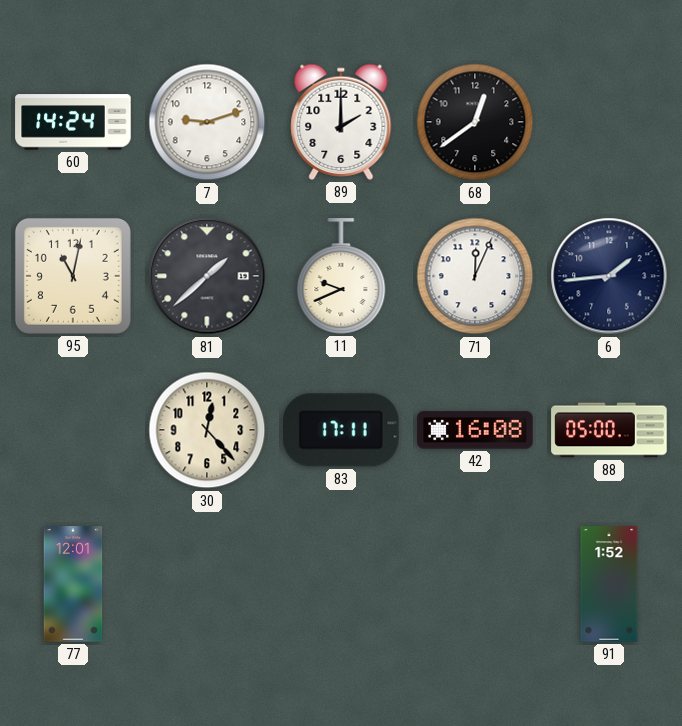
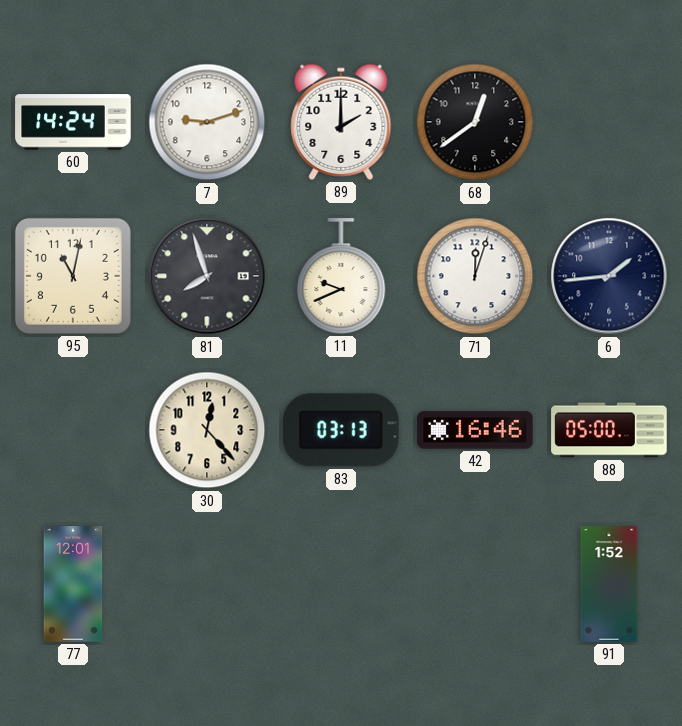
81: 1:38 -> 7:57
71: 12:04 -> 12:03
83: 17:11 -> 03:13
42: 16:08 -> 16:46
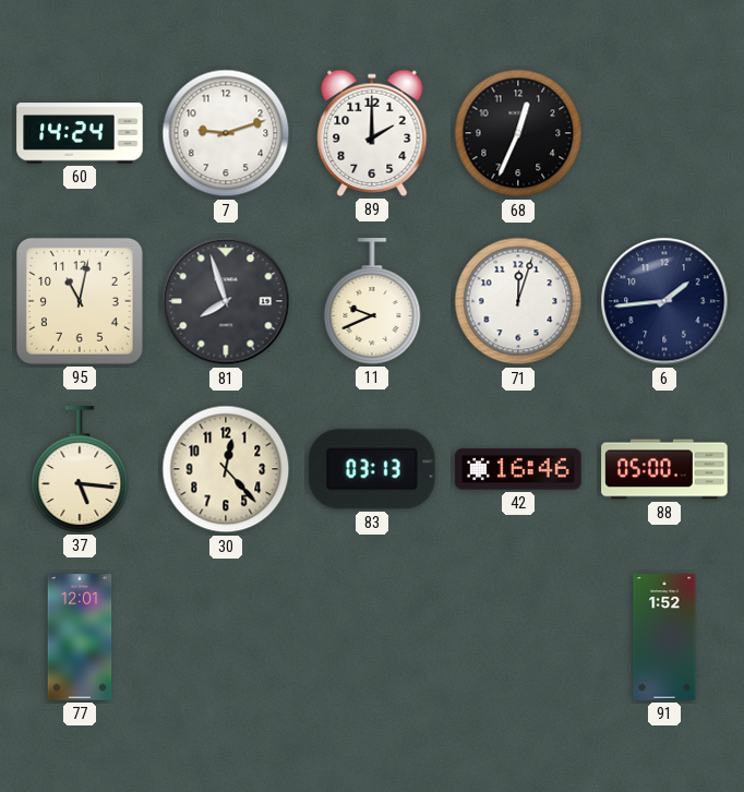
68: 12:39 -> 12:34
37: none -> 5:16
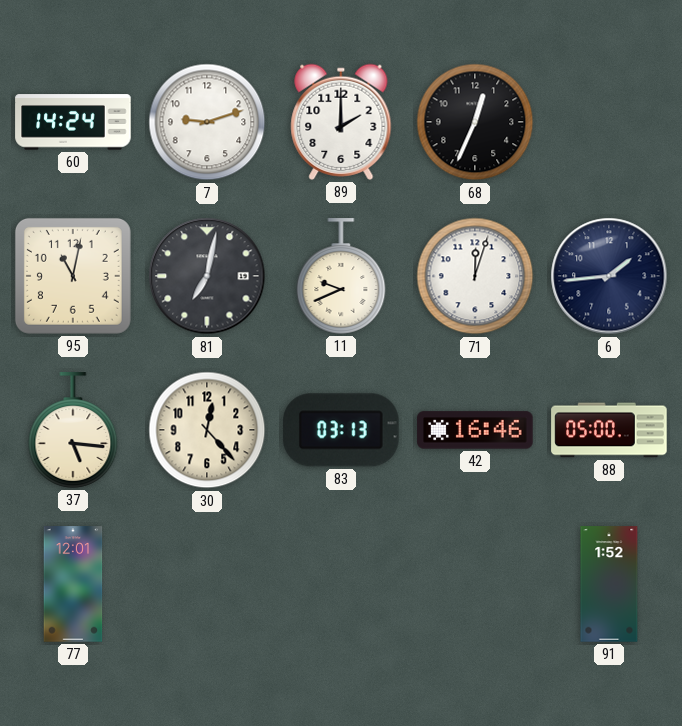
81: 7:57 -> 7:02
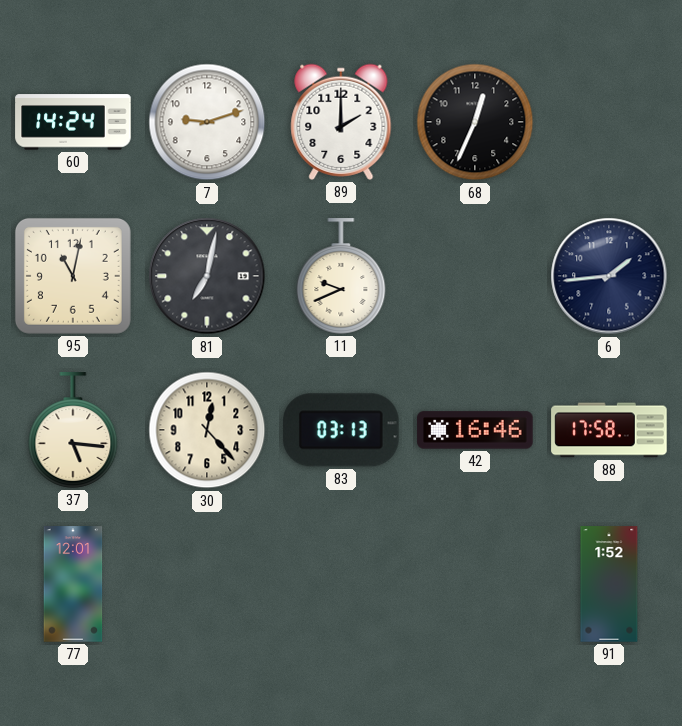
71: 12:03 -> none
88: 05:00 -> 17:58
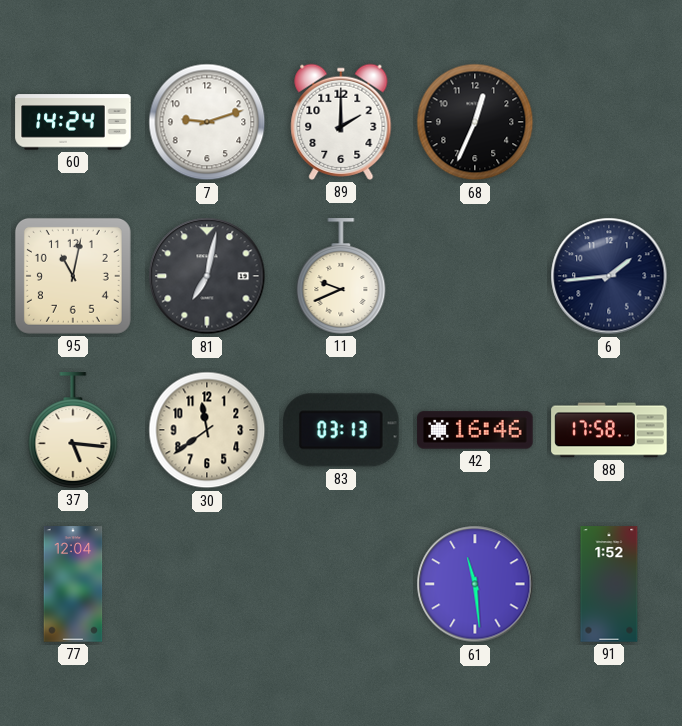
30: 12:23 -> 11:39
77: 12:01 -> 12:04
61: none -> 11:29
